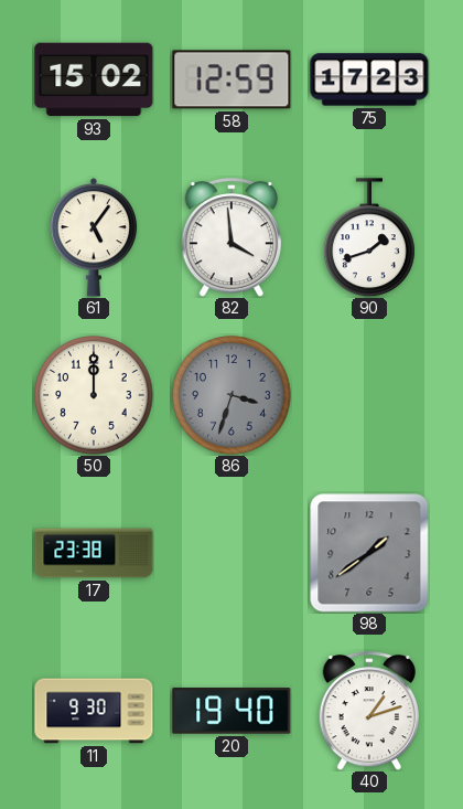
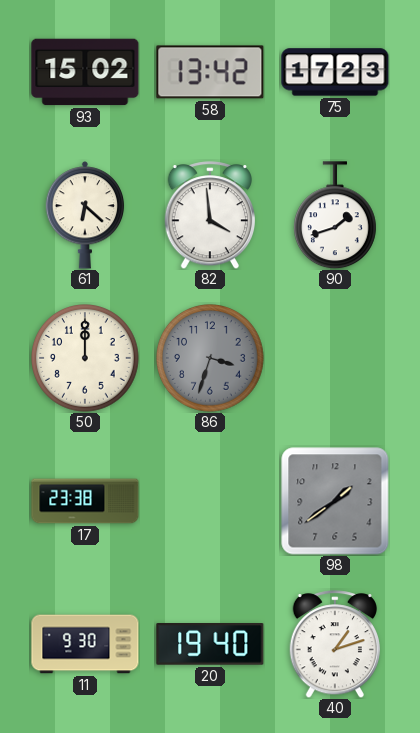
58: 12:59 -> 13:42
61: 5:06 -> 6:22
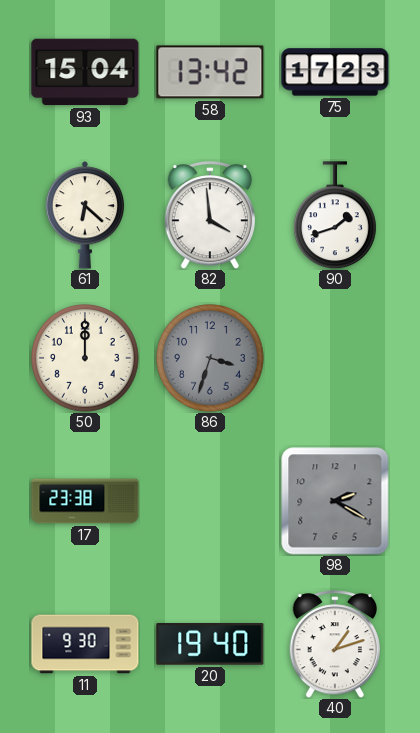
93: 15:02 -> 15:04
98: 1:39 -> 2:20
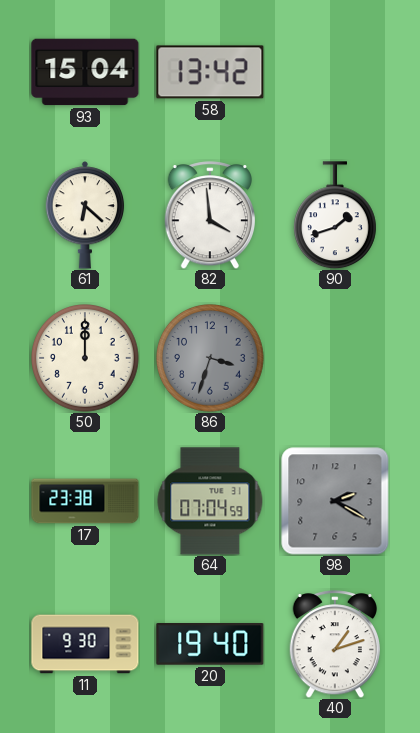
75: 17:23 -> none
64: none -> 07:04
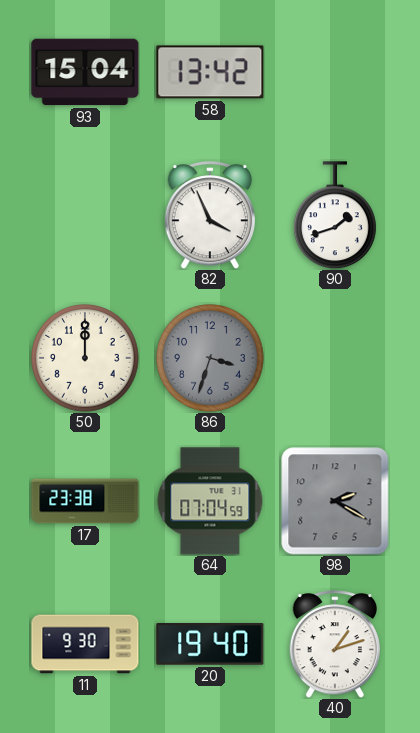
61: 6:22 -> none
82: 3:59 -> 3:56
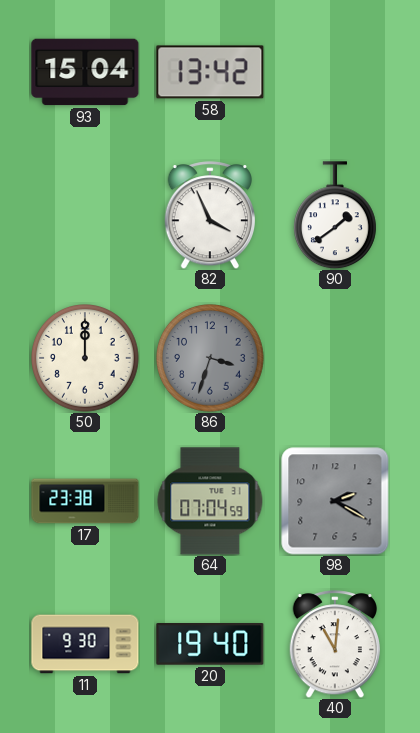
90: 1:42 -> 1:39
40: 1:12 -> 11:01
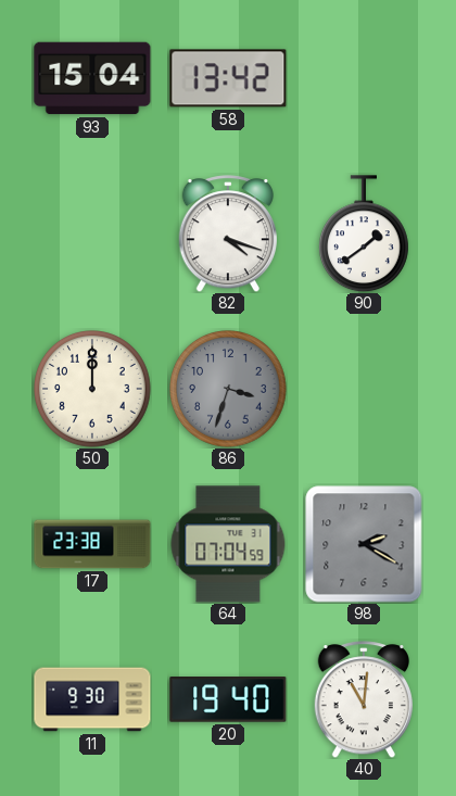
82: 3:56 -> 4:18
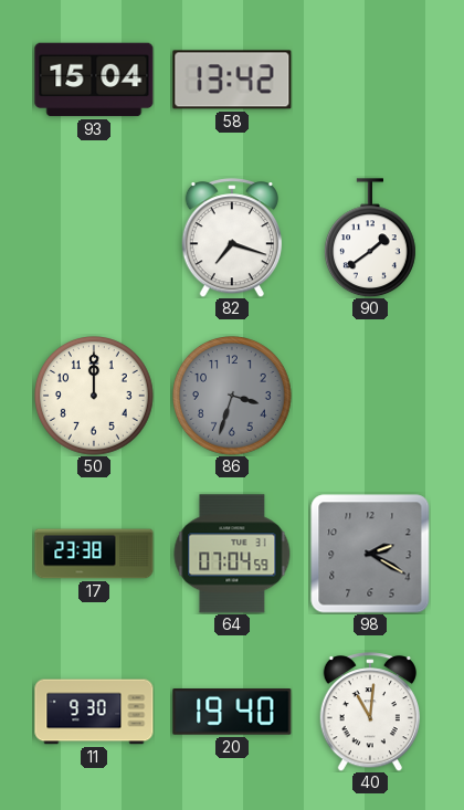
82: 4:18 -> 7:18
